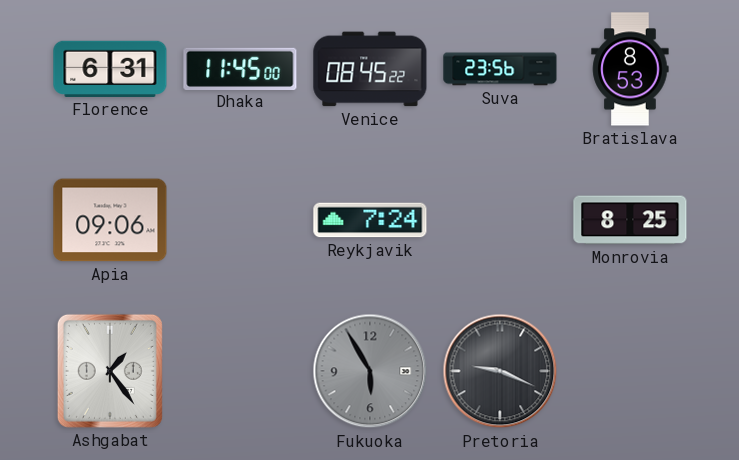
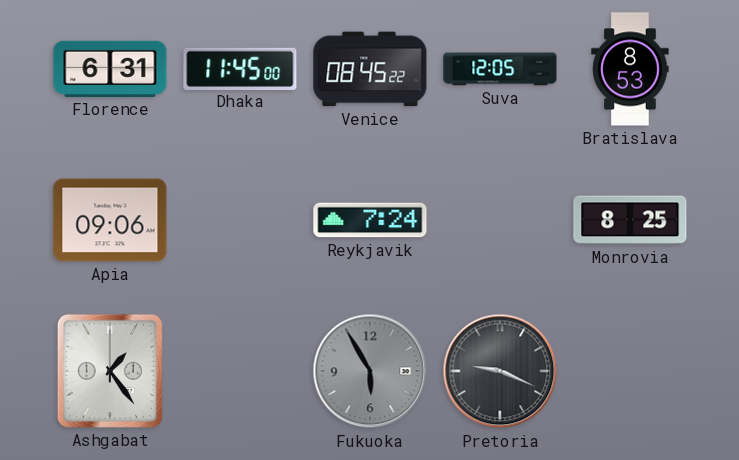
Suva: 23:56 -> 12:05
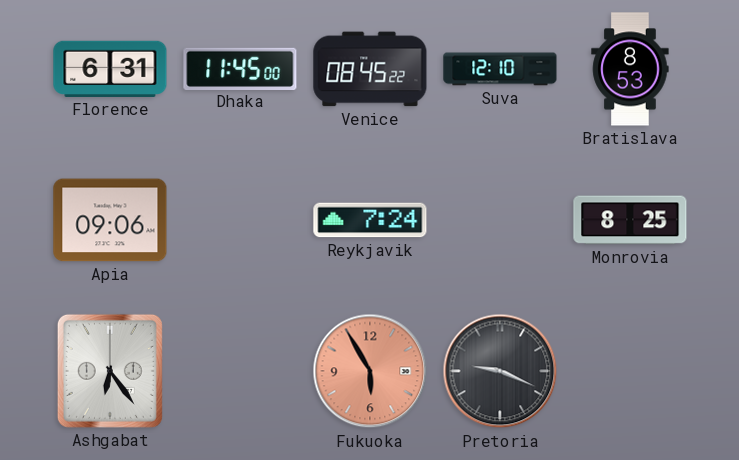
Suva: 12:05 -> 12:10
Ashgabat: 1:24 -> 6:24
Fukuoka dial: grey -> salmon
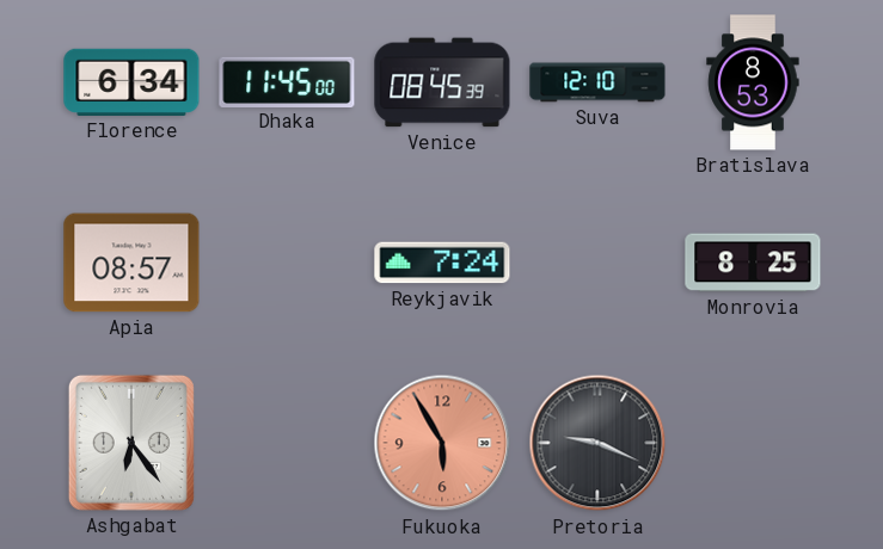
Florence: 6:31 -> 6:34
Venice: 08:45:22 -> 08:45:39
Apia: 09:06 -> 08:57
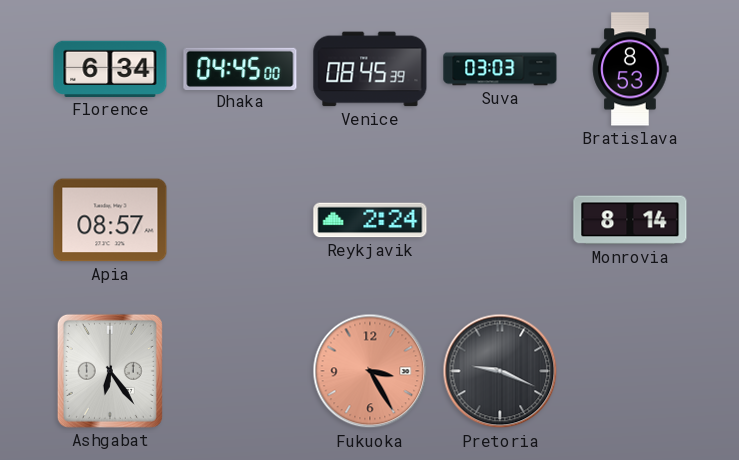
Dhaka: 11:45 -> 04:45
Suva: 12:10 -> 03:03
Reykjavik: 7:24 -> 2:24
Monrovia: 8:25 -> 8:14
Fukuoka: 5:55 -> 3:25
